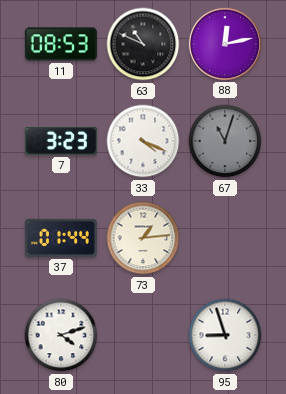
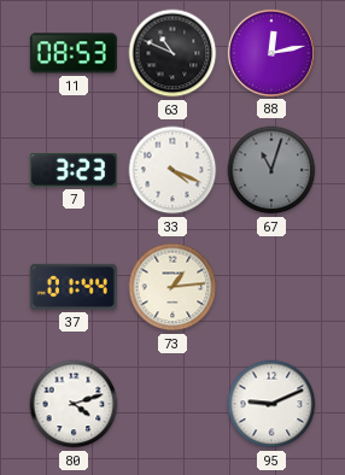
95: 8:57 -> 9:11
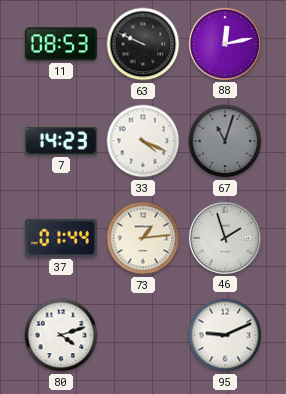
63: 10:49 -> 9:49
7: 3:23 -> 14:23
46: none -> 1:57
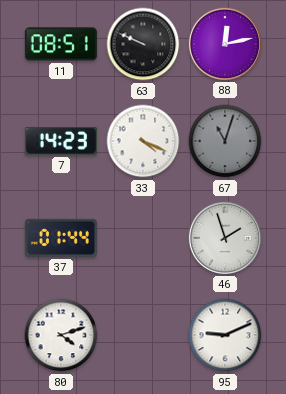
11: 08:53 -> 08:51
73: 1:14 -> none
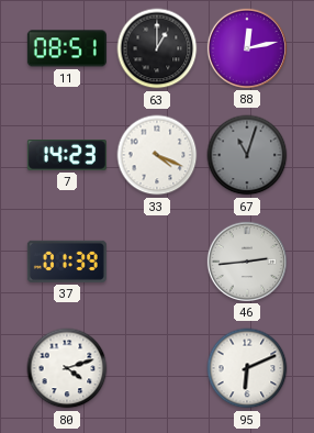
63: 9:49 -> 1:00
37: 01:44 -> 01:39
46: 1:57 -> 2:44
95: 9:11 -> 6:11
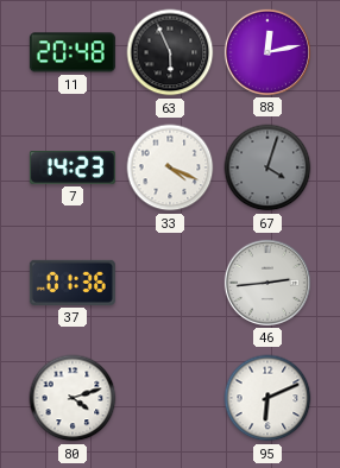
11: 08:51 -> 20:48
63: 1:00 -> 5:56
67: 11:03 -> 4:03
37: 01:39 -> 01:36
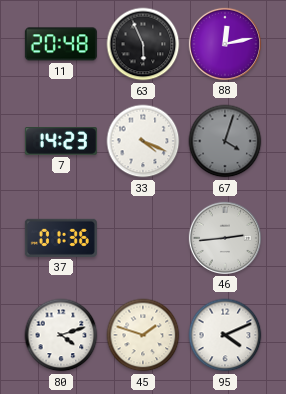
45: none -> 1:48
95: 6:11 -> 4:11
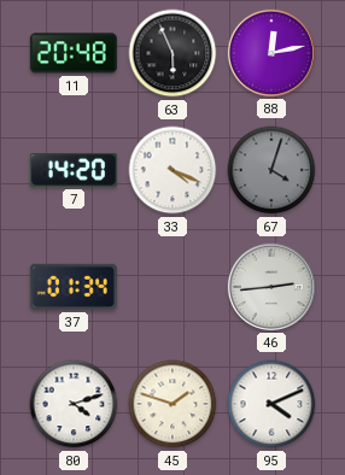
7: 14:23 -> 14:20
37: 01:36 -> 01:34
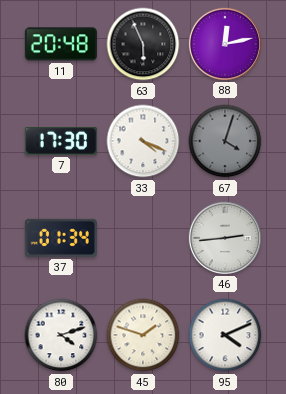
7: 14:20 -> 17:30
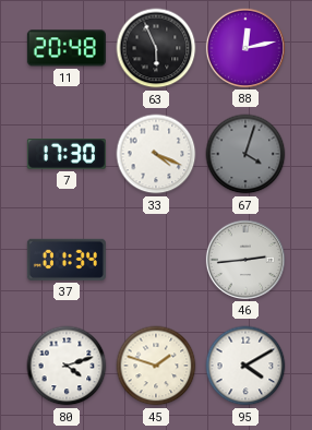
95: 4:11 -> 4:10
